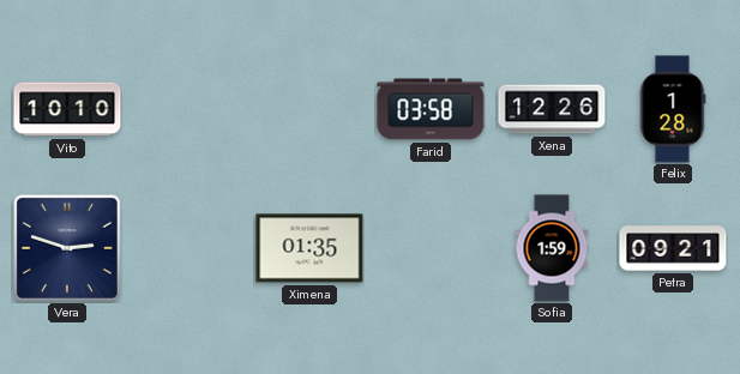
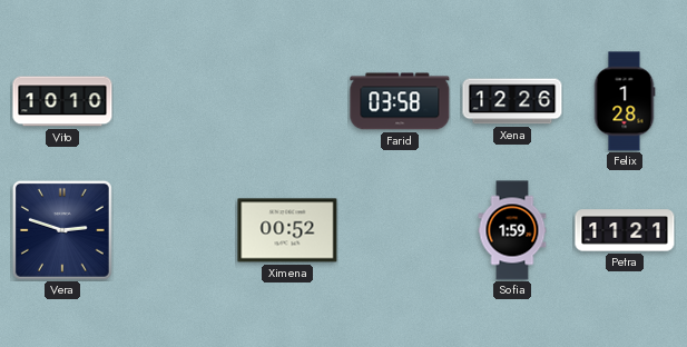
Ximena: 01:35 -> 00:52
Petra: 09:21 -> 11:21
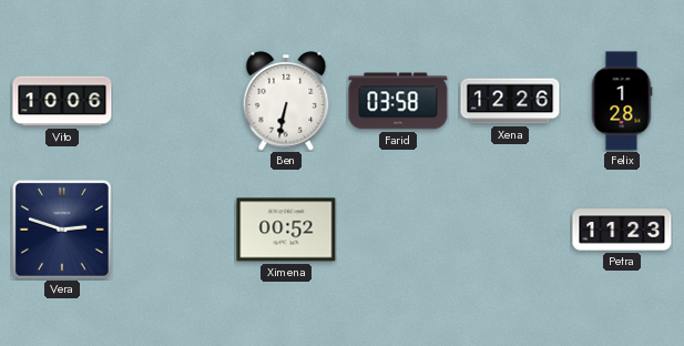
Vito: 10:10 -> 10:06
Ben: none -> 6:32
Sofia: 1:59 -> none
Petra: 11:21 -> 11:23
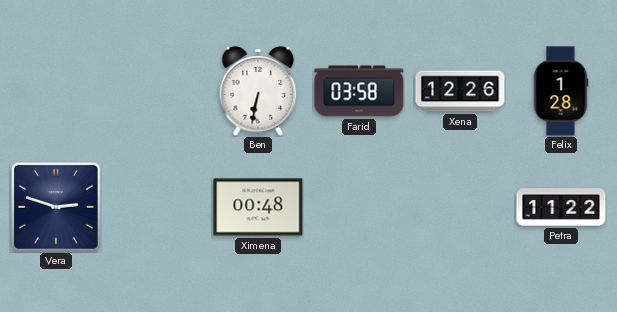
Vito: 10:06 -> none
Ximena: 00:52 -> 00:48
Petra: 11:23 -> 11:22
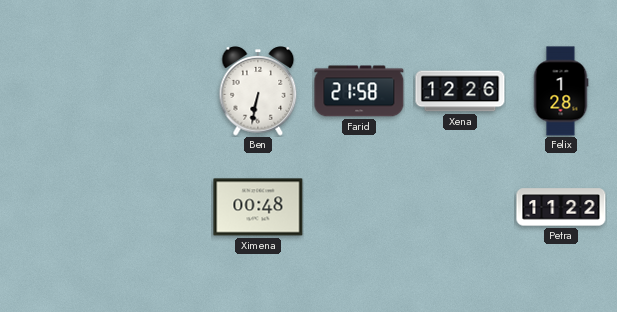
Farid: 03:58 -> 21:58
Vera: 2:48 -> none
